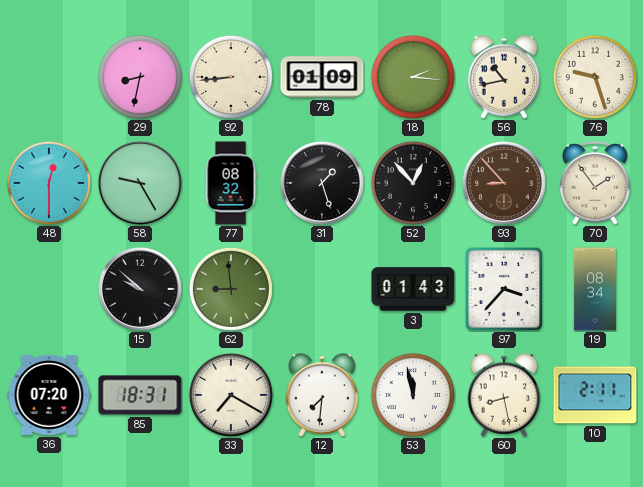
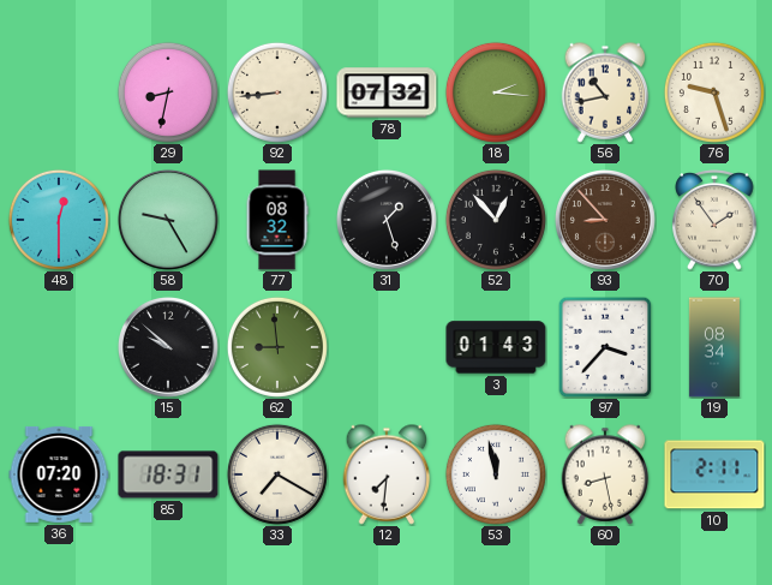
78: 01:09 -> 07:32
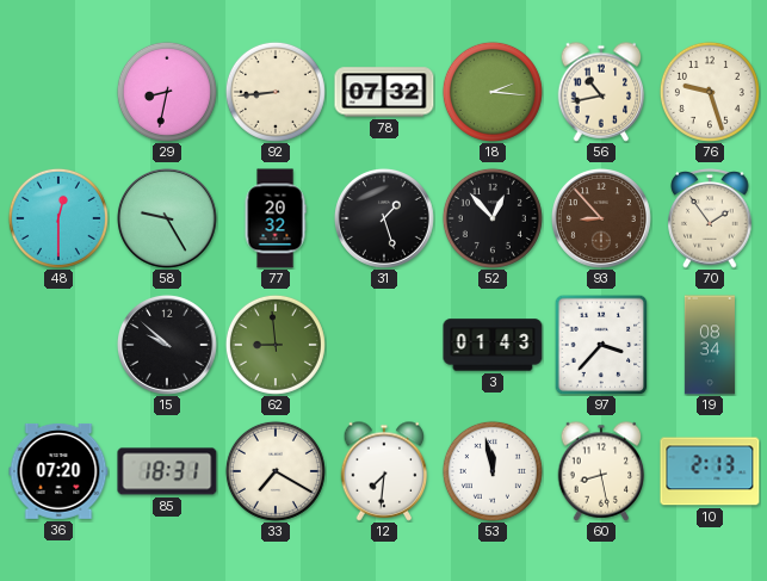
77: 08:32 -> 20:32
10: 2:11 -> 2:13
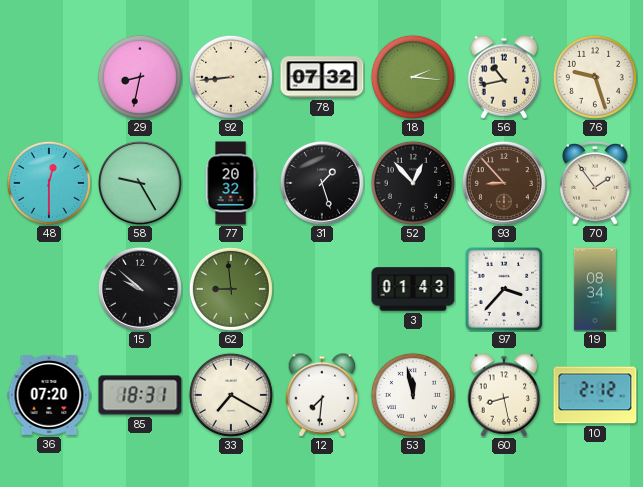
10: 2:13 -> 2:12
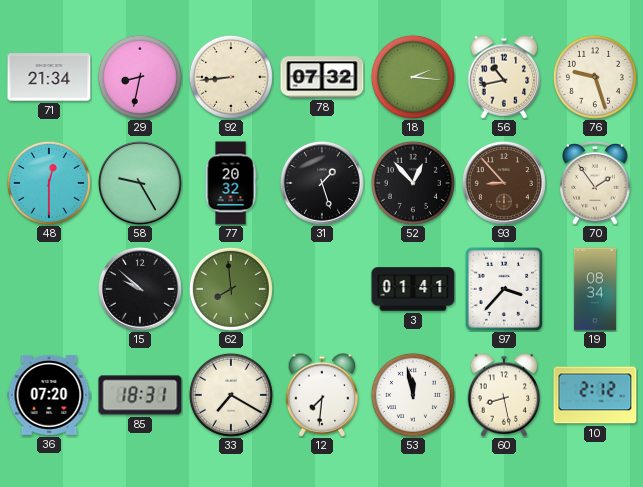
71: none -> 21:34
62: 8:59 -> 7:59
3: 01:43 -> 01:41
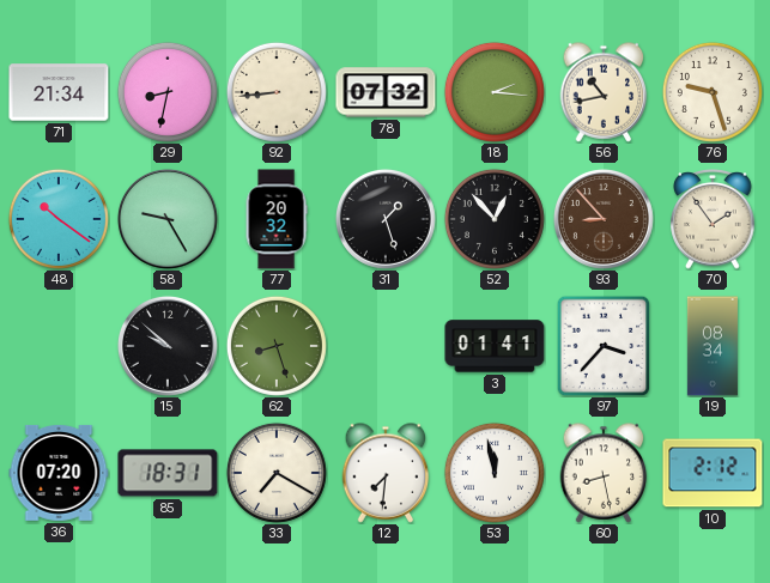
48: 12:30 -> 10:21
62: 7:59 -> 8:27
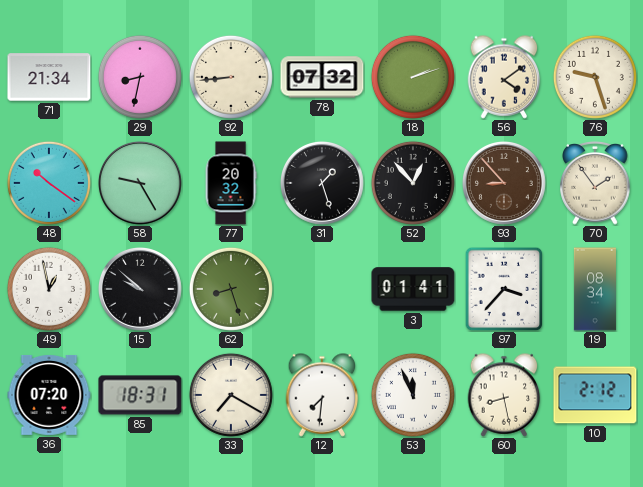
18: 2:16 -> 2:12
56: 10:43 -> 4:09
49: none -> 12:58
53: 11:58 -> 11:56
